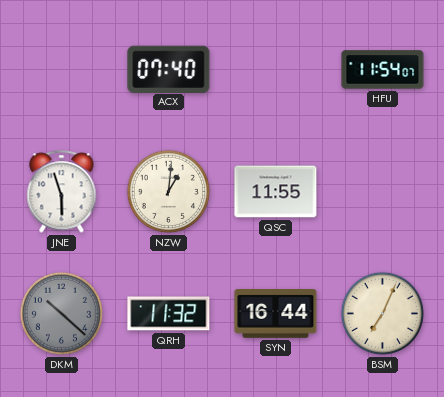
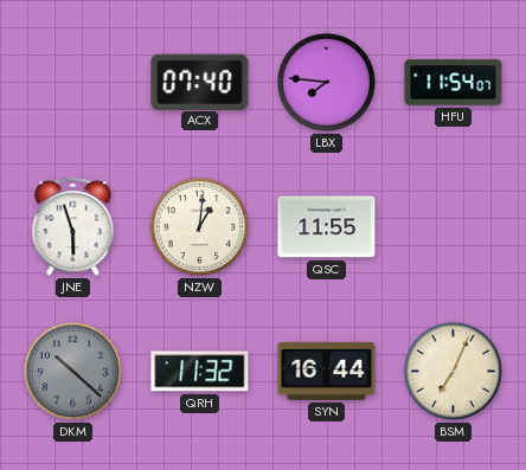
LBX: none -> 7:46
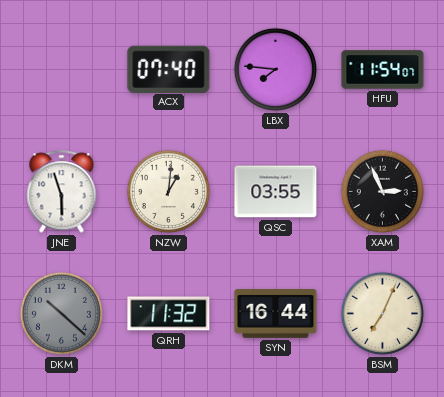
QSC: 11:55 -> 03:55
XAM: none -> 2:56
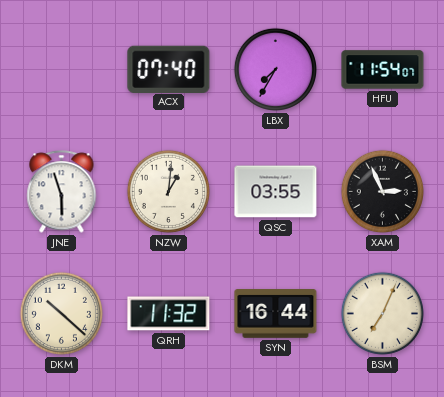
LBX: 7:46 -> 7:35
DKM dial: grey -> cream
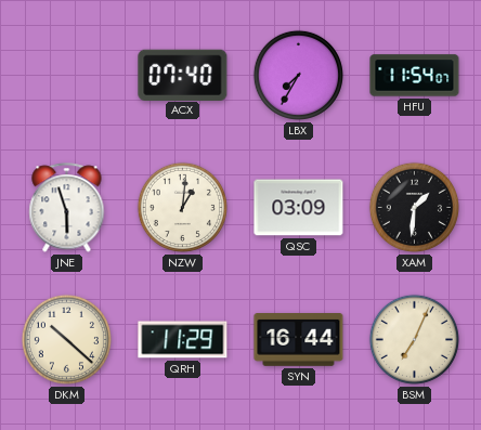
QSC: 03:55 -> 03:09
XAM: 2:56 -> 1:31
QRH: 11:32 -> 11:29
